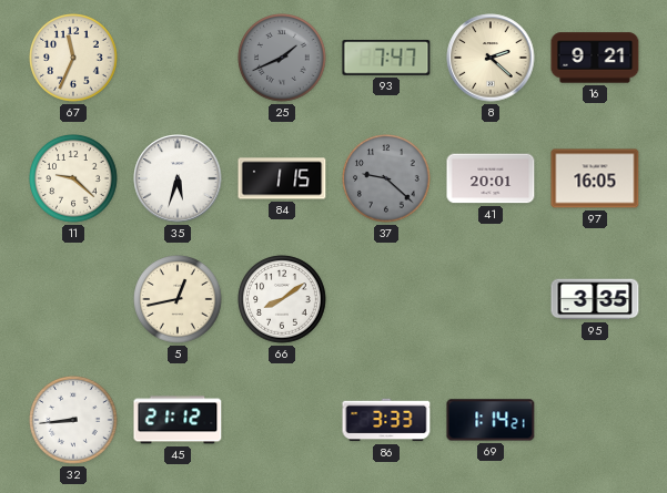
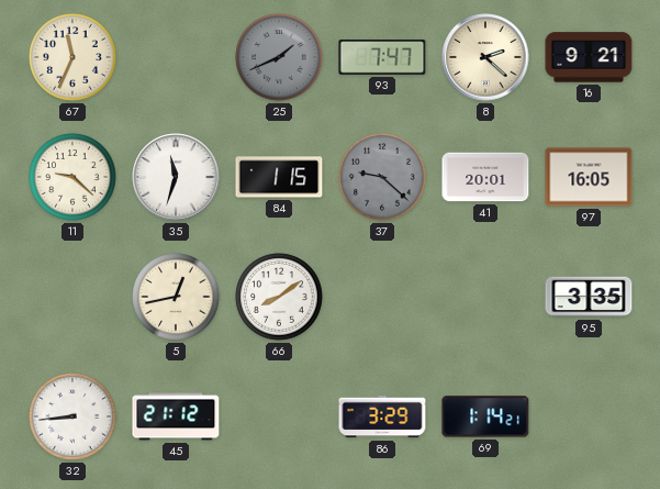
35: 5:33 -> 11:33
86: 3:33 -> 3:29
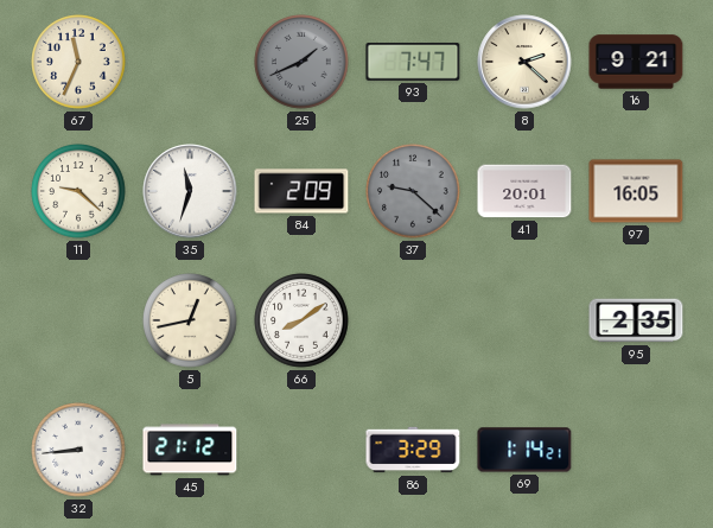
84: 1:15 -> 2:09
95: 3:35 -> 2:35
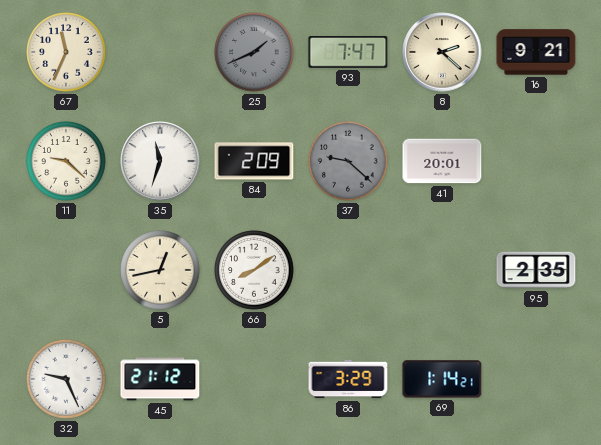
97: 16:05 -> none
32: 8:44 -> 9:26
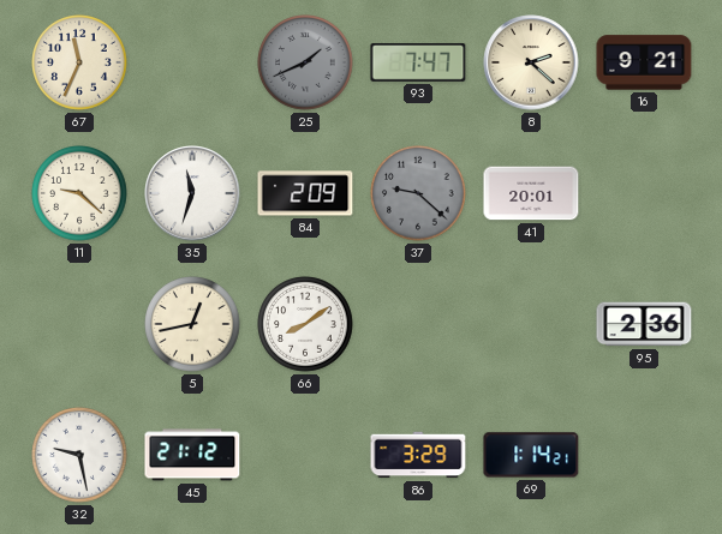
95: 2:35 -> 2:36
32: 9:26 -> 9:28
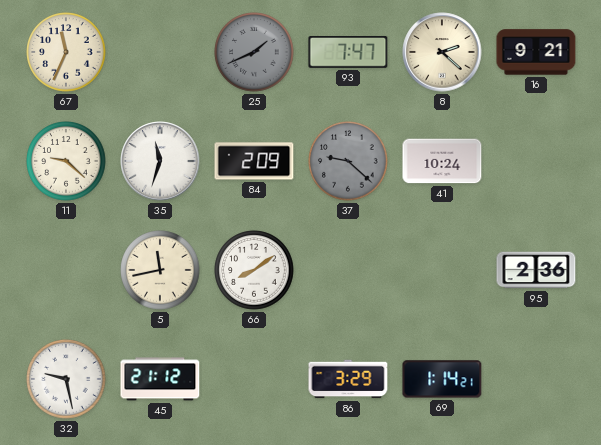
41: 20:01 -> 10:24
5: 12:43 -> 11:43
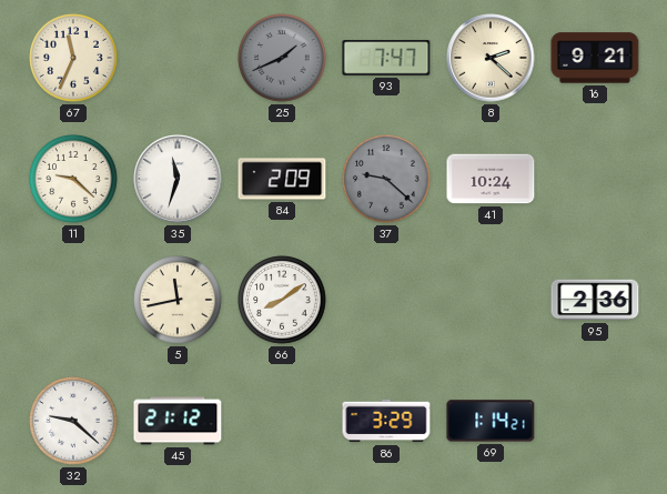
32: 9:28 -> 9:22
